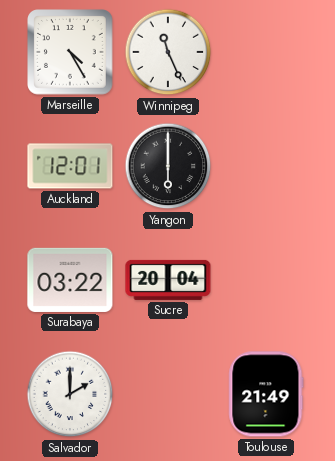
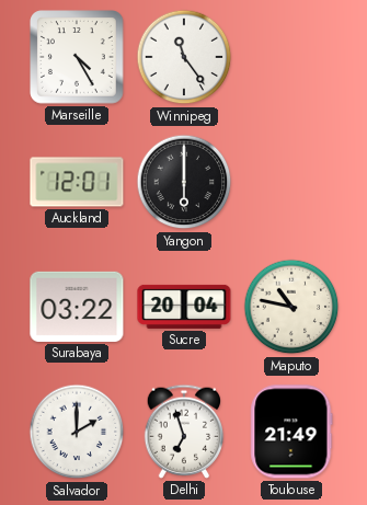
Winnipeg: 11:26 -> 11:24
Maputo: none -> 10:47
Delhi: none -> 6:57
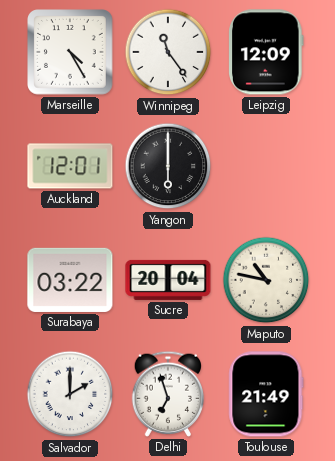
Leipzig: none -> 12:09
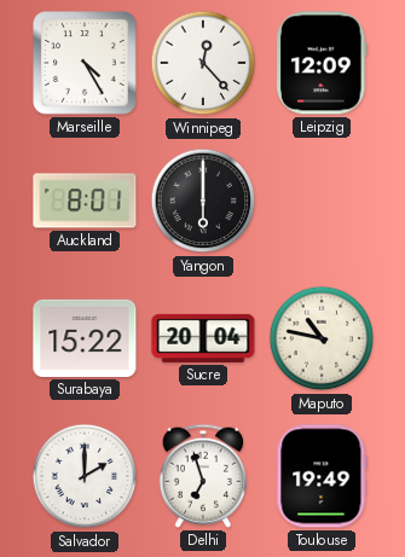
Winnipeg: 11:24 -> 12:23
Auckland: 12:01 -> 8:01
Surabaya: 03:22 -> 15:22
Toulouse: 21:49 -> 19:49
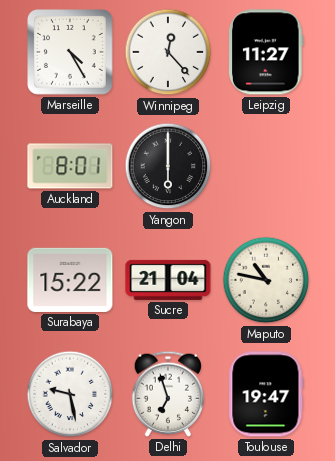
Leipzig: 12:09 -> 11:27
Sucre: 20:04 -> 21:04
Salvador: 2:00 -> 9:28
Toulouse: 19:49 -> 19:47
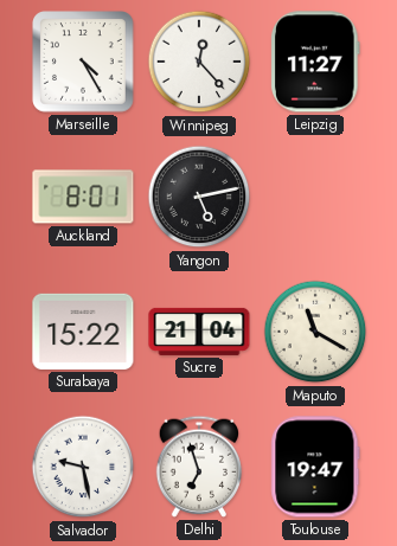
Yangon: 6:00 -> 5:13
Maputo: 10:47 -> 11:20
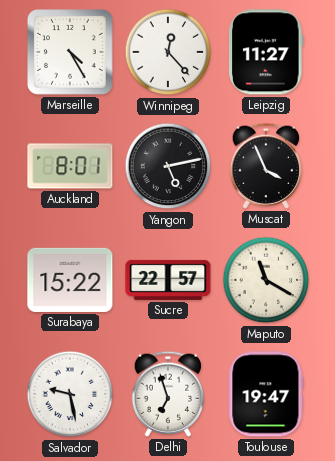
Muscat: none -> 3:56
Sucre: 21:04 -> 22:57
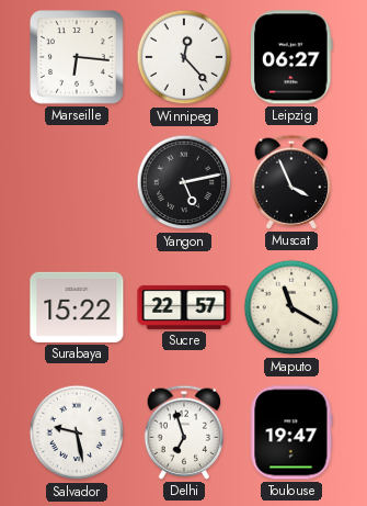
Marseille: 4:25 -> 6:16
Leipzig: 11:27 -> 06:27
Auckland: 8:01 -> none
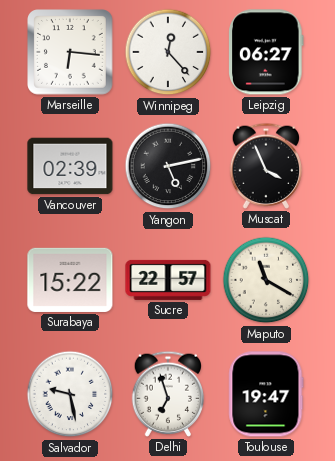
Vancouver: none -> 02:39
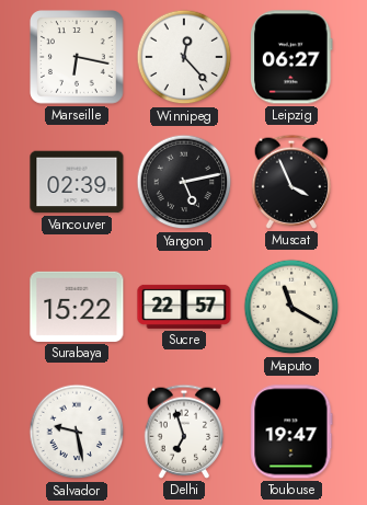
Marseille: 6:16 -> 6:17
